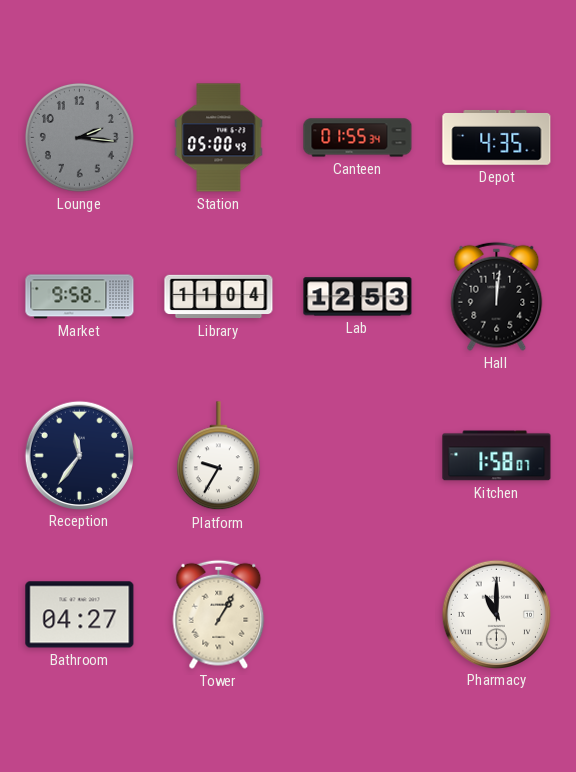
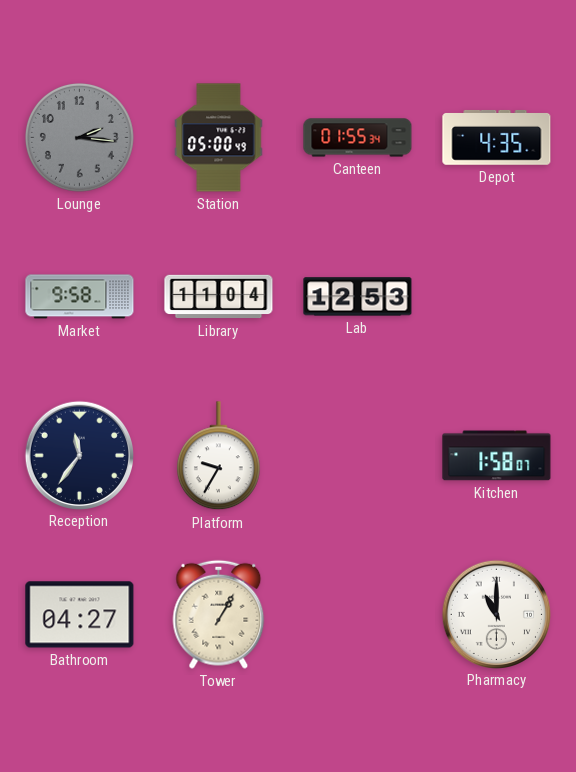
Hall: 12:01 -> none
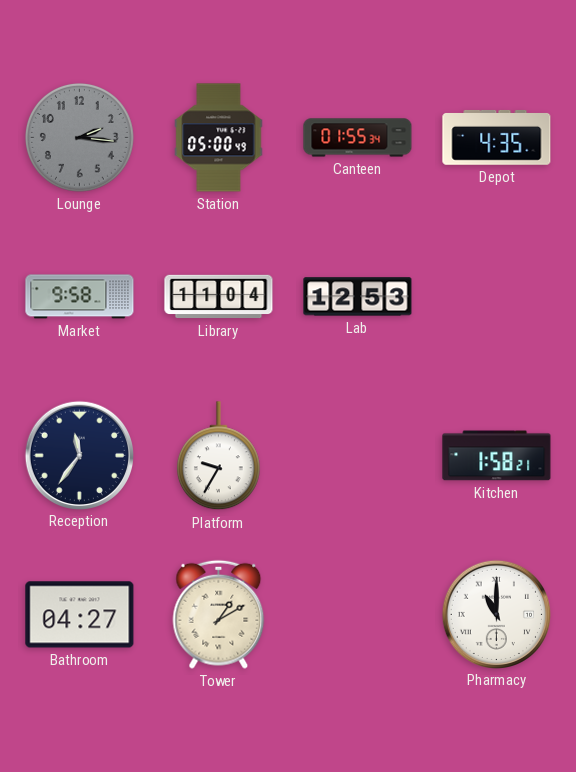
Kitchen: 1:58:07 -> 1:58:21
Tower: 1:05 -> 1:10
